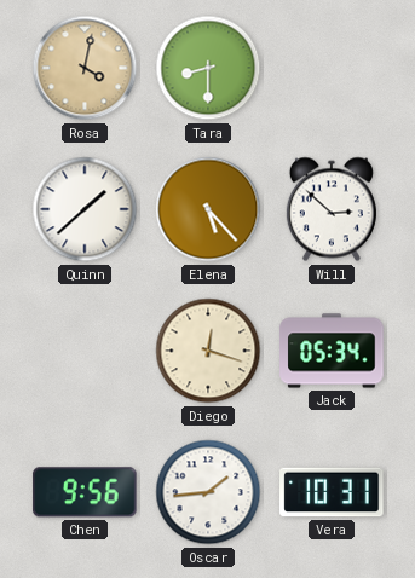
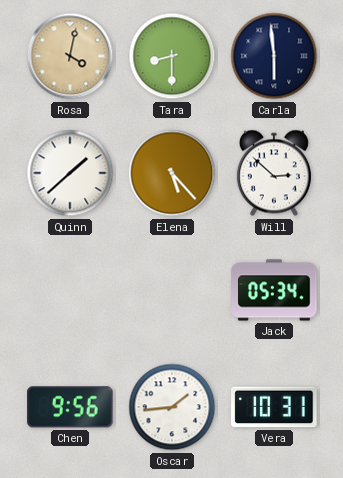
Carla: none -> 5:59
Diego: 12:18 -> none
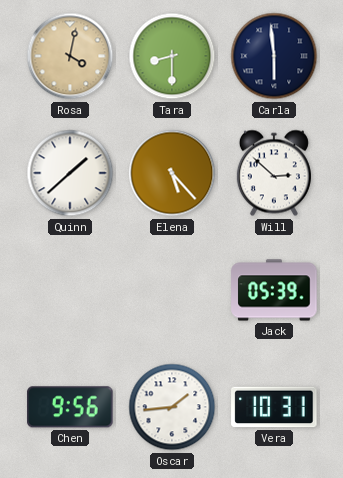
Jack: 05:34 -> 05:39
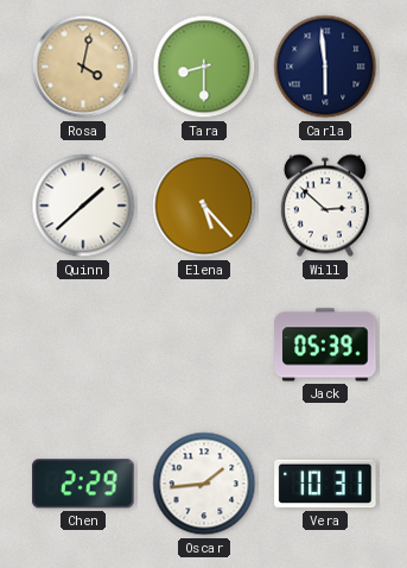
Chen: 9:56 -> 2:29
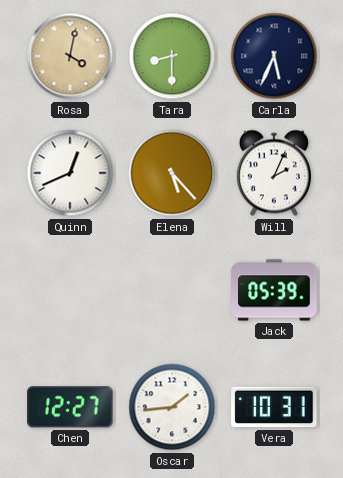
Carla: 5:59 -> 5:34
Quinn: 1:38 -> 12:41
Will: 2:52 -> 2:04
Chen: 2:29 -> 12:27
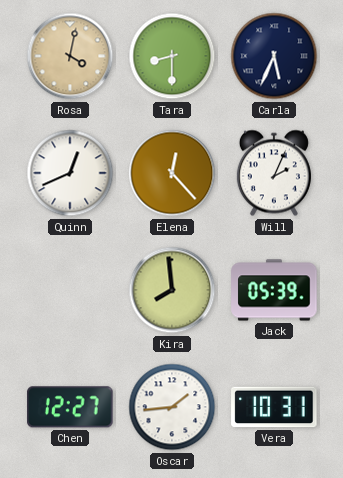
Elena: 5:23 -> 12:23
Kira: none -> 7:59
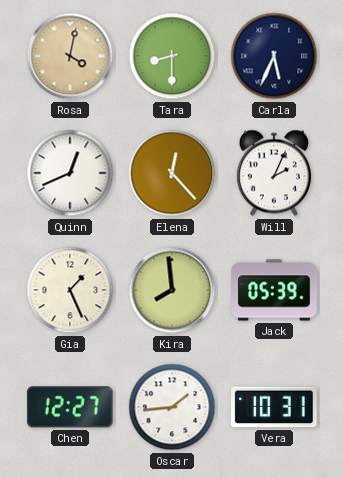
Gia: none -> 1:26
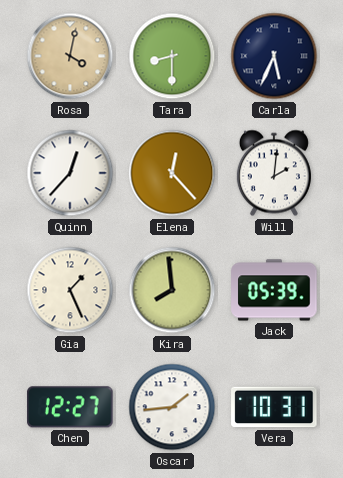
Quinn: 12:41 -> 12:37
Will: 2:04 -> 2:01
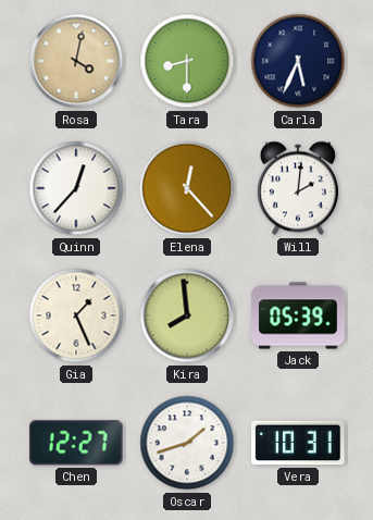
Oscar: 1:44 -> 1:42
